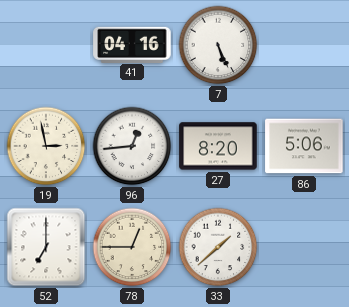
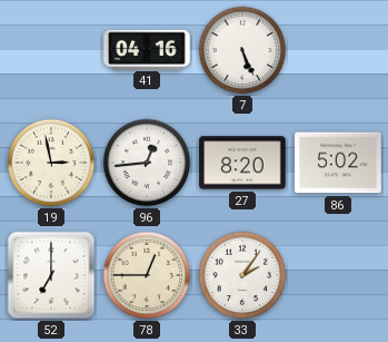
86: 5:06 -> 5:02
33: 1:38 -> 2:06
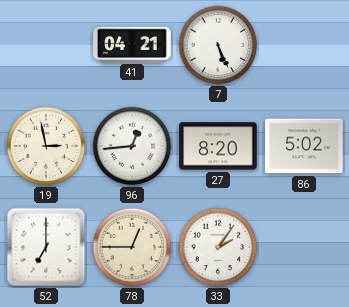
41: 04:16 -> 04:21
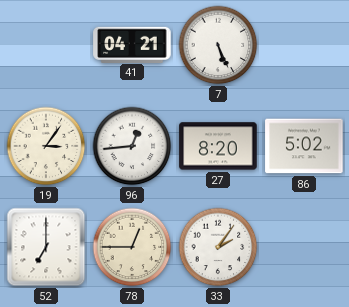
19: 2:58 -> 3:06
